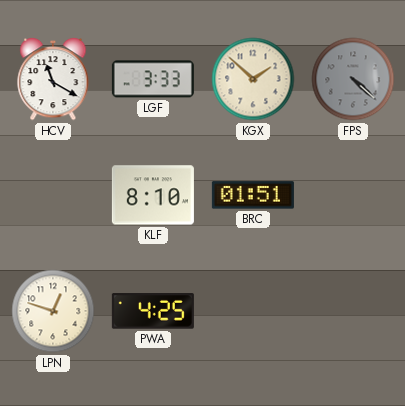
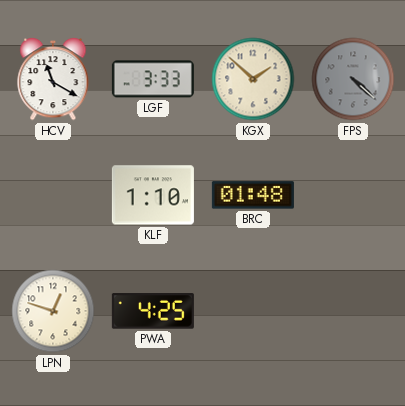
KLF: 8:10 -> 1:10
BRC: 01:51 -> 01:48
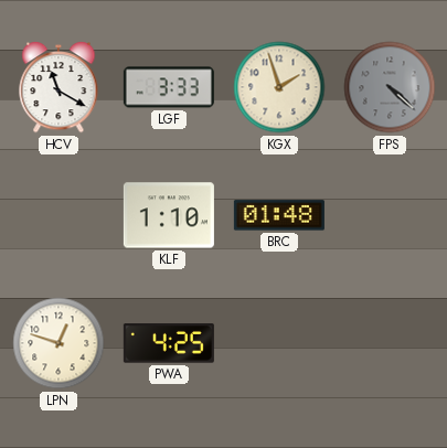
KGX: 1:52 -> 1:57
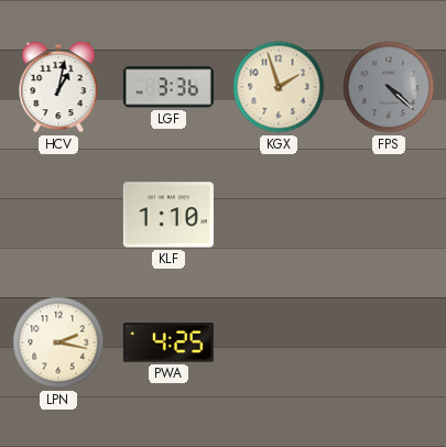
HCV: 11:20 -> 1:02
LGF: 3:33 -> 3:36
BRC: 01:48 -> none
LPN: 12:48 -> 2:17
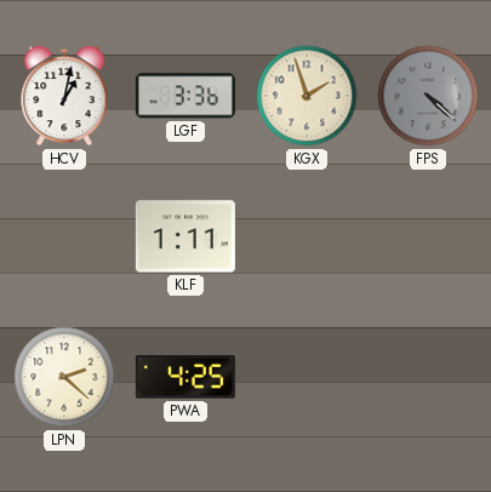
KLF: 1:10 -> 1:11
LPN: 2:17 -> 2:22
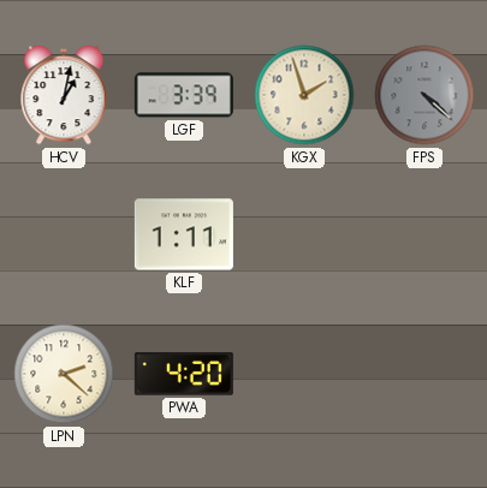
LGF: 3:36 -> 3:39
PWA: 4:25 -> 4:20
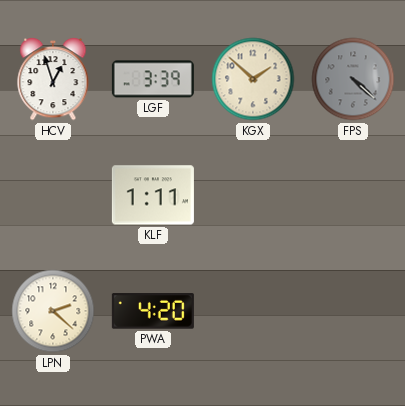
HCV: 1:02 -> 12:57
KGX: 1:57 -> 1:52
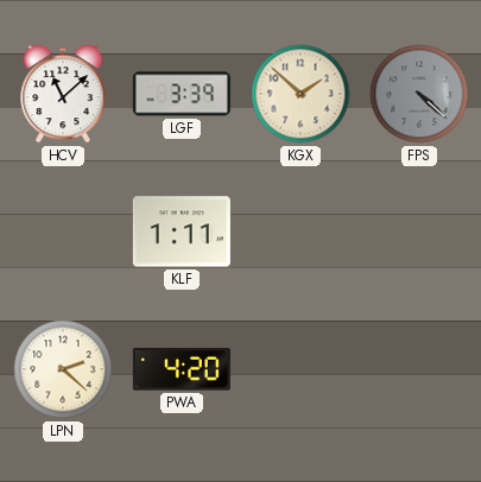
HCV: 12:57 -> 11:08
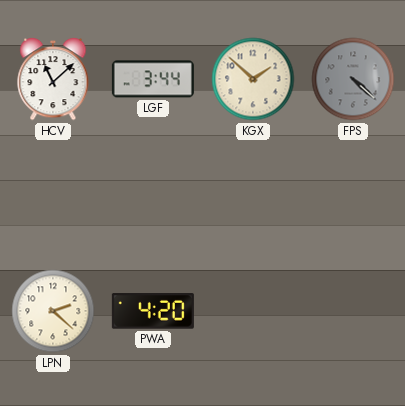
LGF: 3:39 -> 3:44
KLF: 1:11 -> none
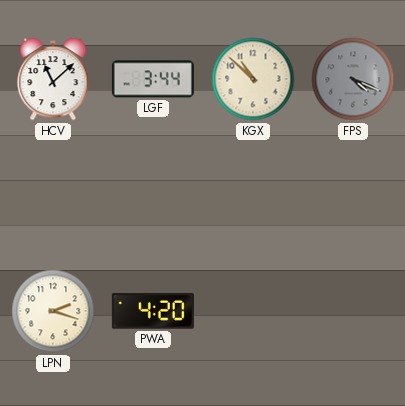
KGX: 1:52 -> 10:52
FPS: 4:22 -> 4:19
LPN: 2:22 -> 2:18
